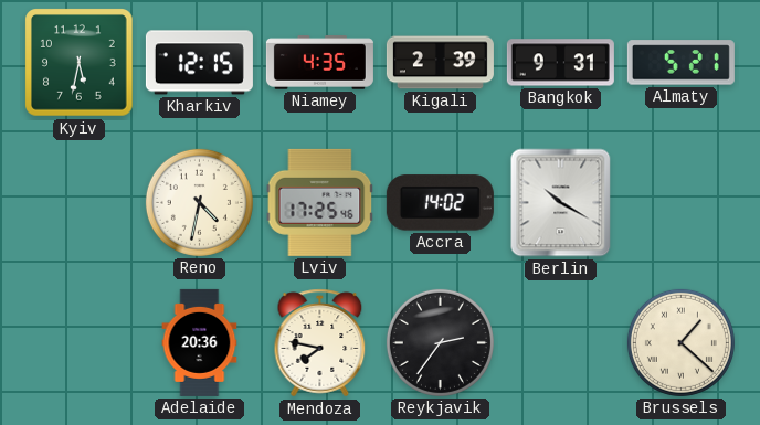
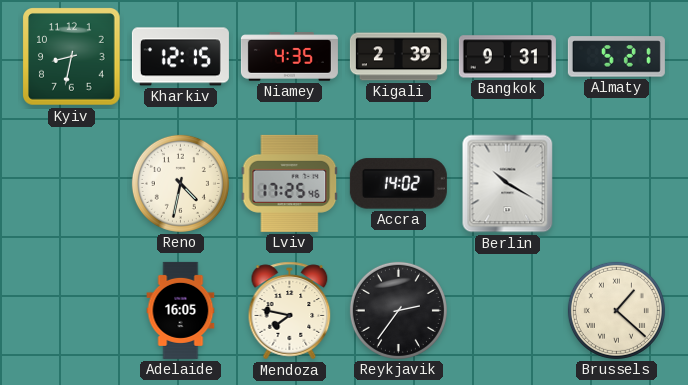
Kyiv: 5:32 -> 8:32
Adelaide: 20:36 -> 16:05
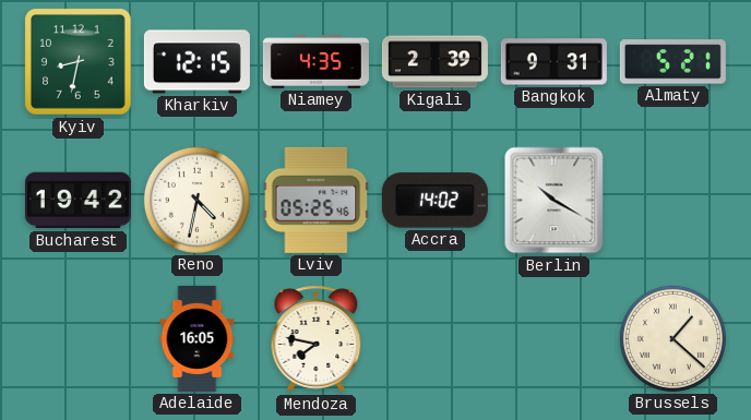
Bucharest: none -> 19:42
Lviv: 17:25 -> 05:25
Reykjavik: 2:36 -> none
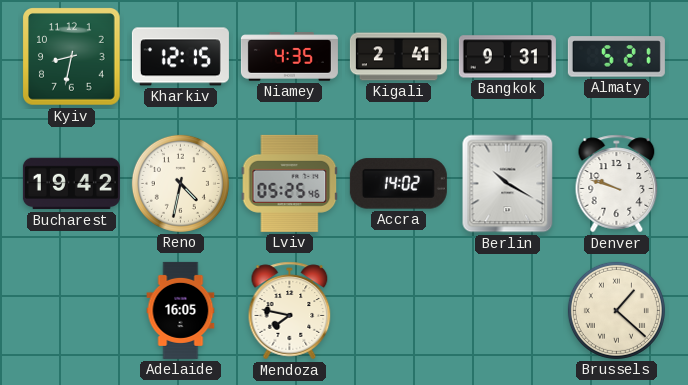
Kigali: 2:39 -> 2:41
Denver: none -> 9:48
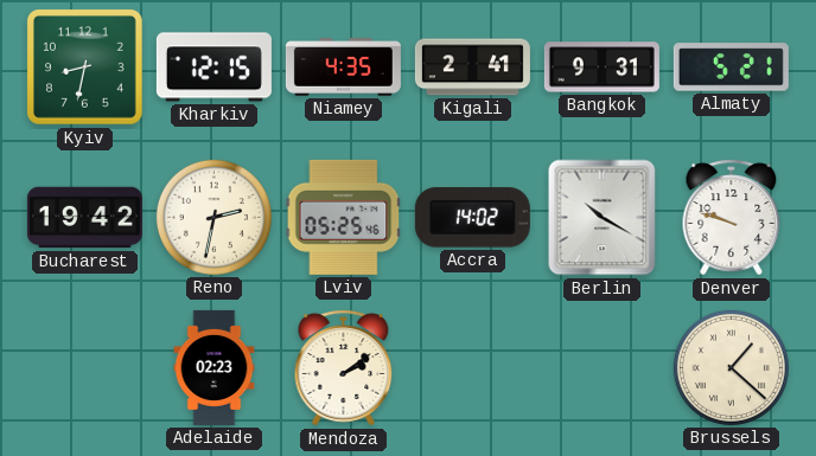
Reno: 4:32 -> 2:32
Adelaide: 16:05 -> 02:23
Mendoza: 7:47 -> 2:09
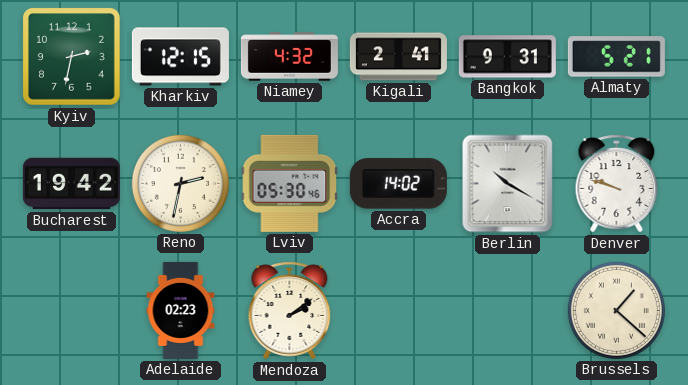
Kyiv: 8:32 -> 2:32
Niamey: 4:35 -> 4:32
Lviv: 05:25 -> 05:30
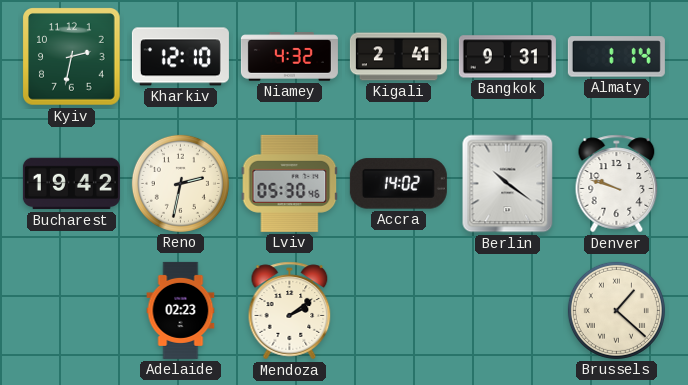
Kharkiv: 12:15 -> 12:10
Almaty: 5:21 -> 1:14
Berlin: 10:20 -> 10:21
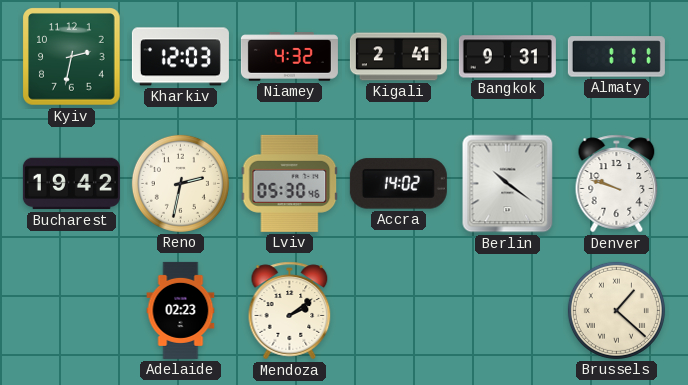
Kharkiv: 12:10 -> 12:03
Almaty: 1:14 -> 1:11
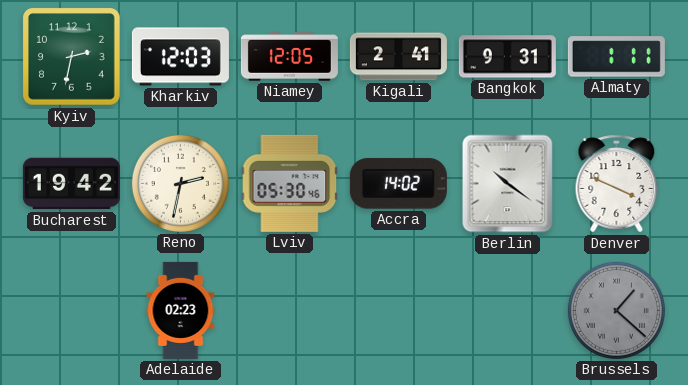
Niamey: 4:32 -> 12:05
Denver: 9:48 -> 3:49
Mendoza: 2:09 -> none
Brussels dial: cream -> grey
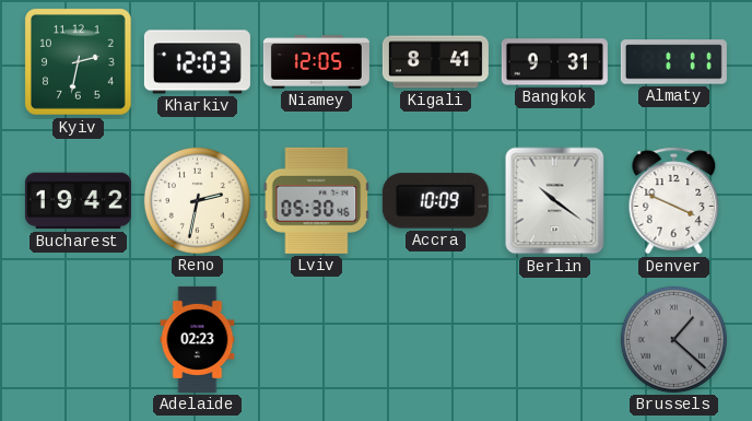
Kigali: 2:41 -> 8:41
Accra: 14:02 -> 10:09
